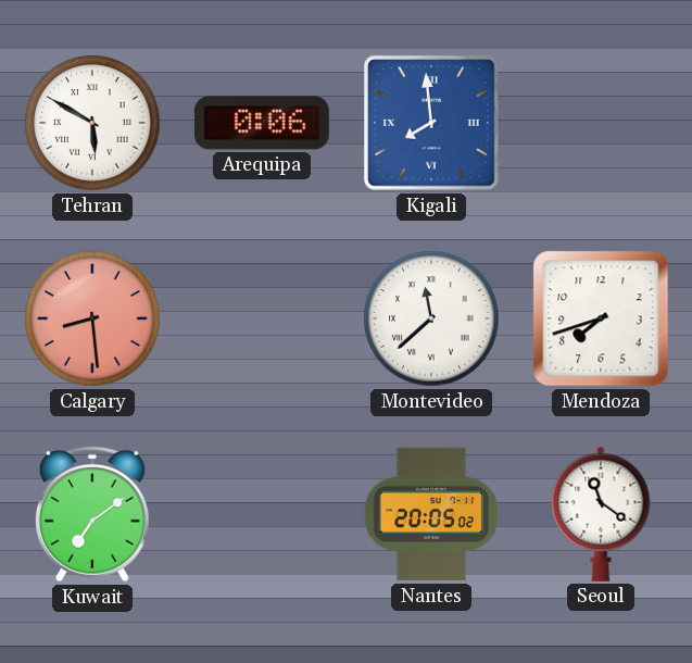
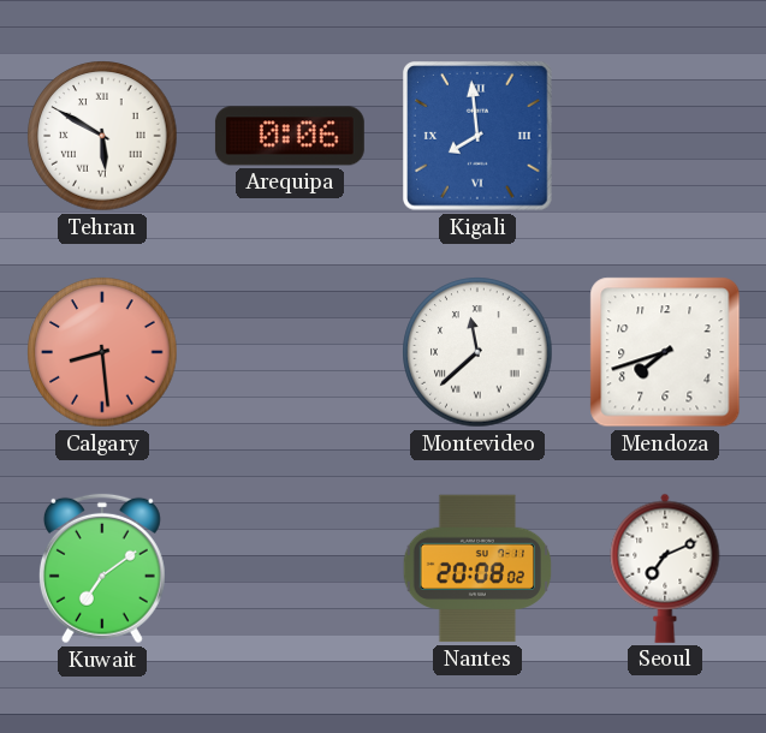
Nantes: 20:05 -> 20:08
Seoul: 11:21 -> 7:11
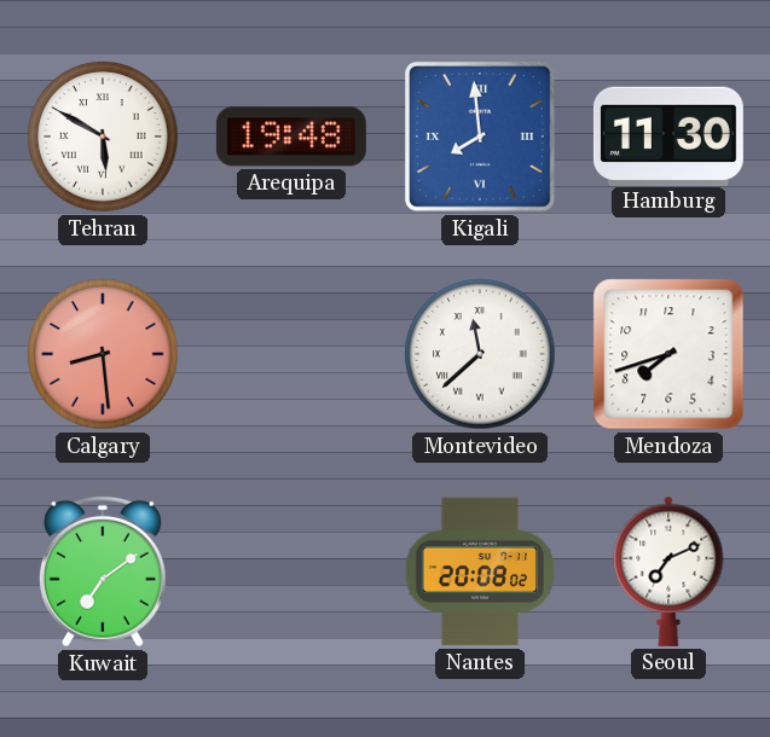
Arequipa: 0:06 -> 19:48
Hamburg: none -> 11:30
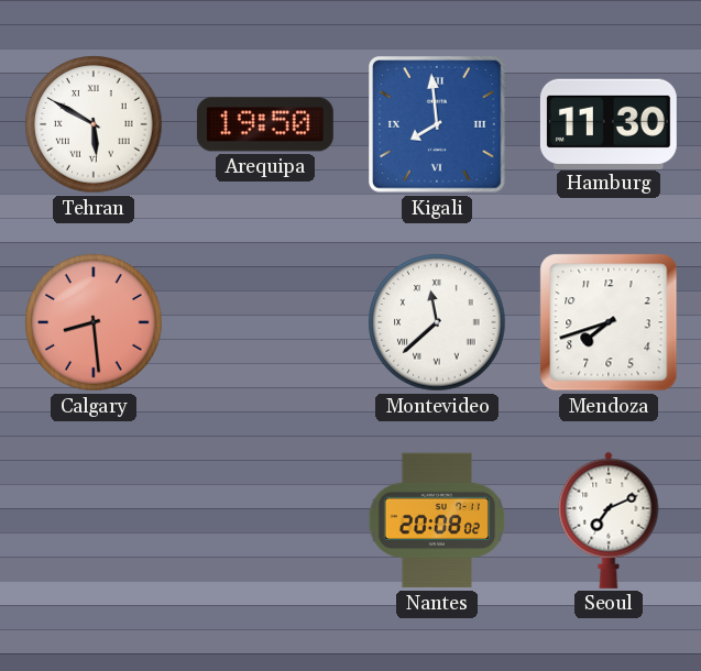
Arequipa: 19:48 -> 19:50
Kuwait: 7:09 -> none
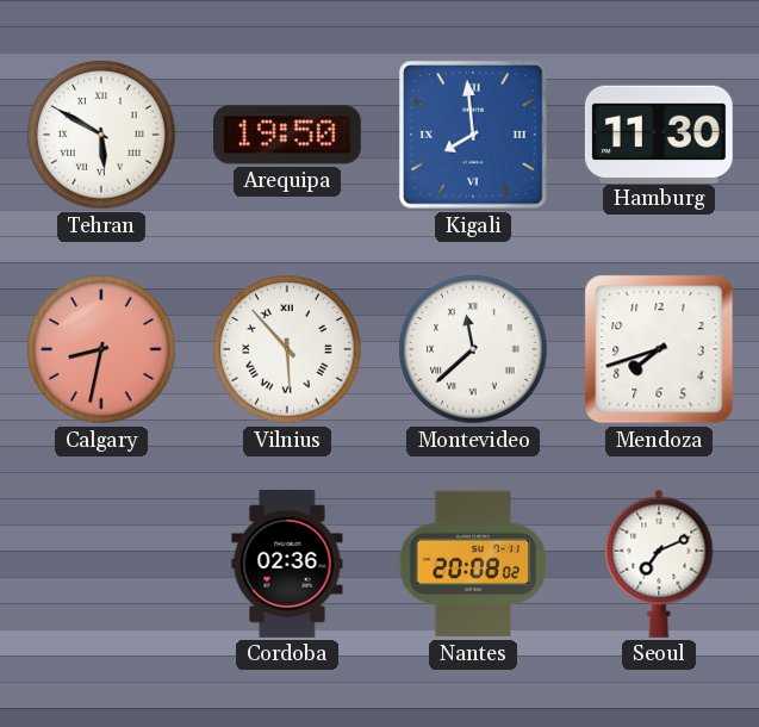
Calgary: 8:29 -> 8:32
Vilnius: none -> 5:53
Cordoba: none -> 02:36
